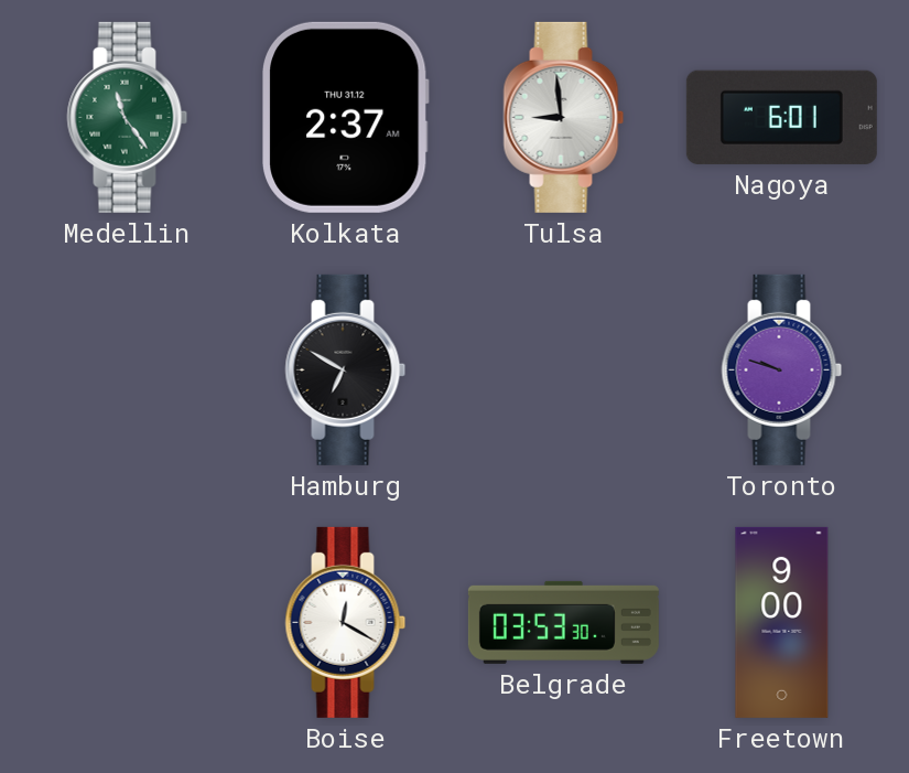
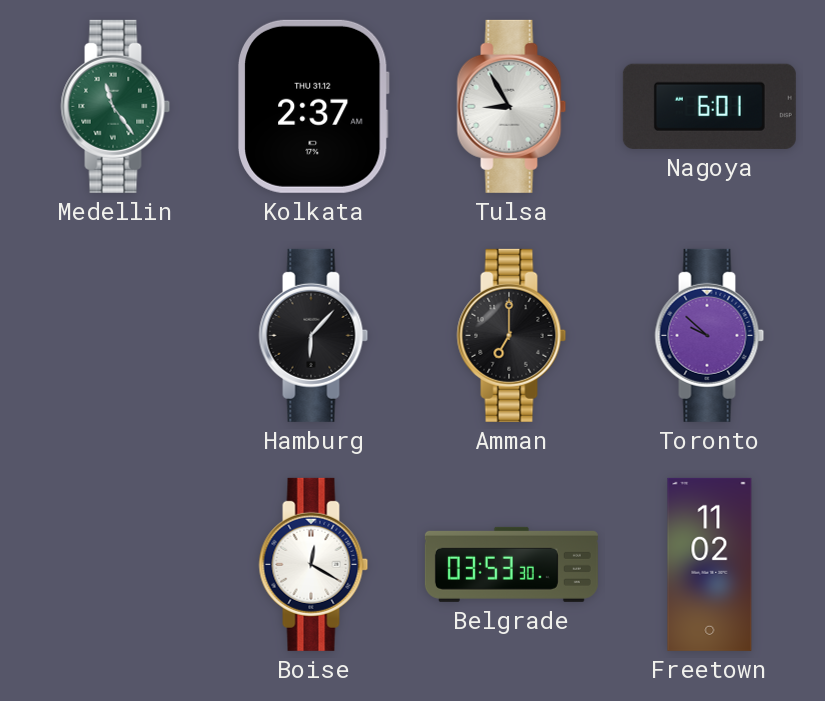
Tulsa: 8:59 -> 8:55
Hamburg: 6:50 -> 6:07
Amman: none -> 7:00
Toronto: 9:48 -> 9:52
Freetown: 9:00 -> 11:02
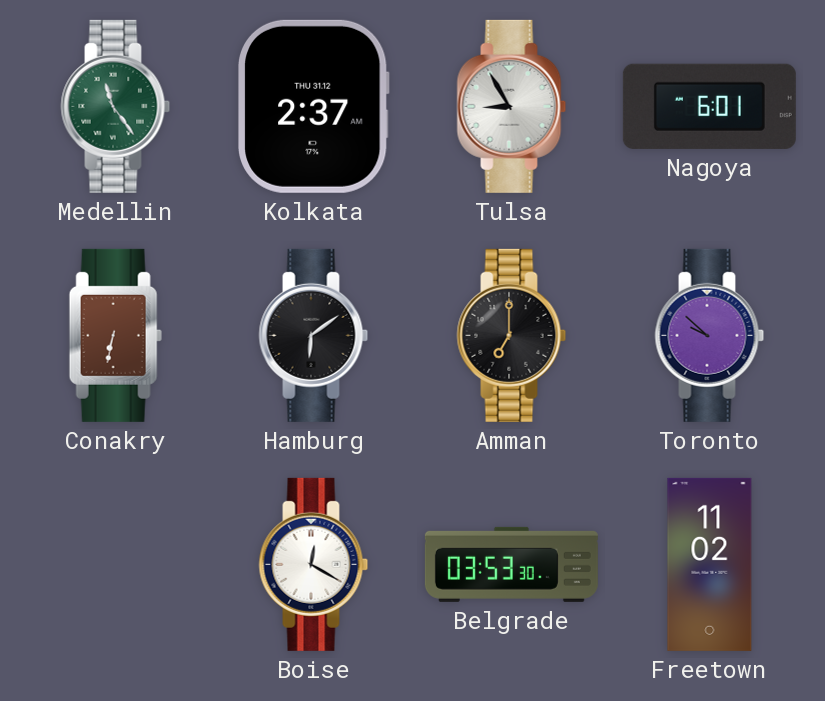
Conakry: none -> 6:32
Hamburg: 6:07 -> 6:09
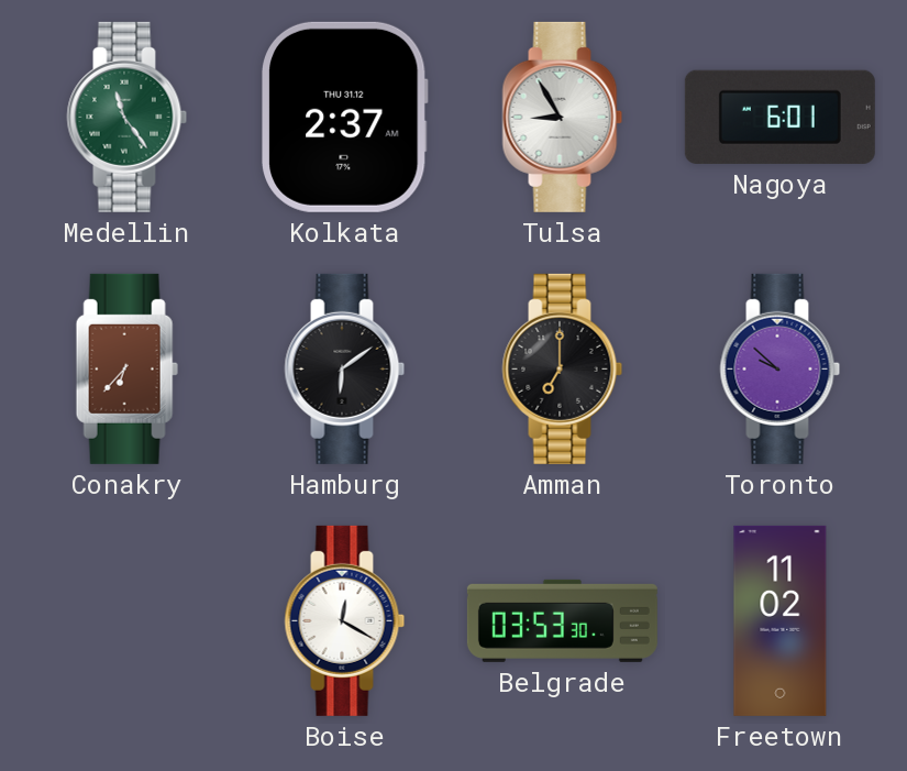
Conakry: 6:32 -> 6:37
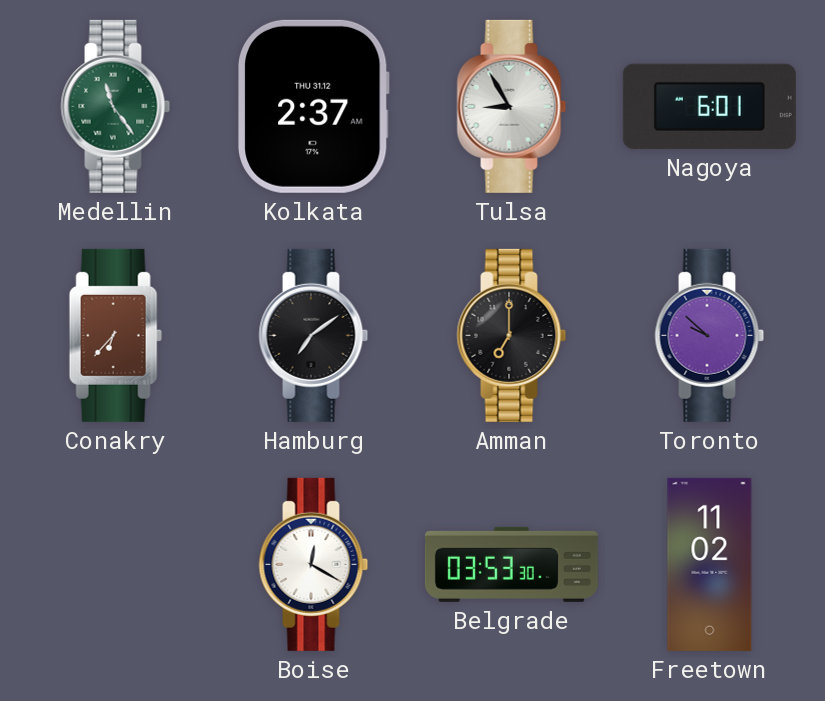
Hamburg: 6:09 -> 7:09
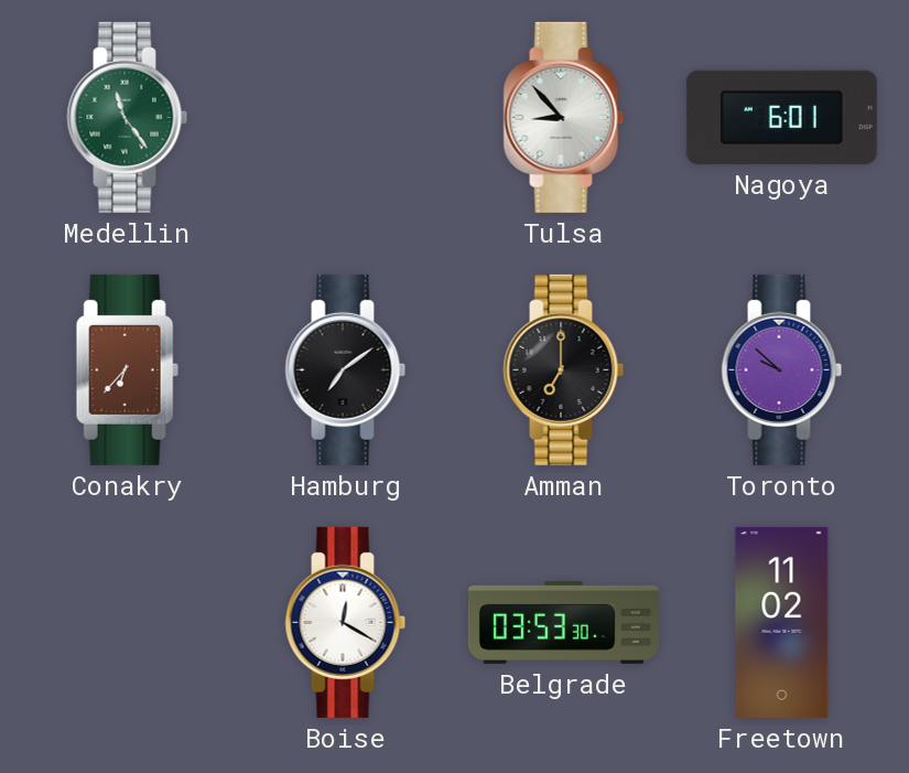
Kolkata: 2:37 -> none
Tulsa: 8:55 -> 8:53
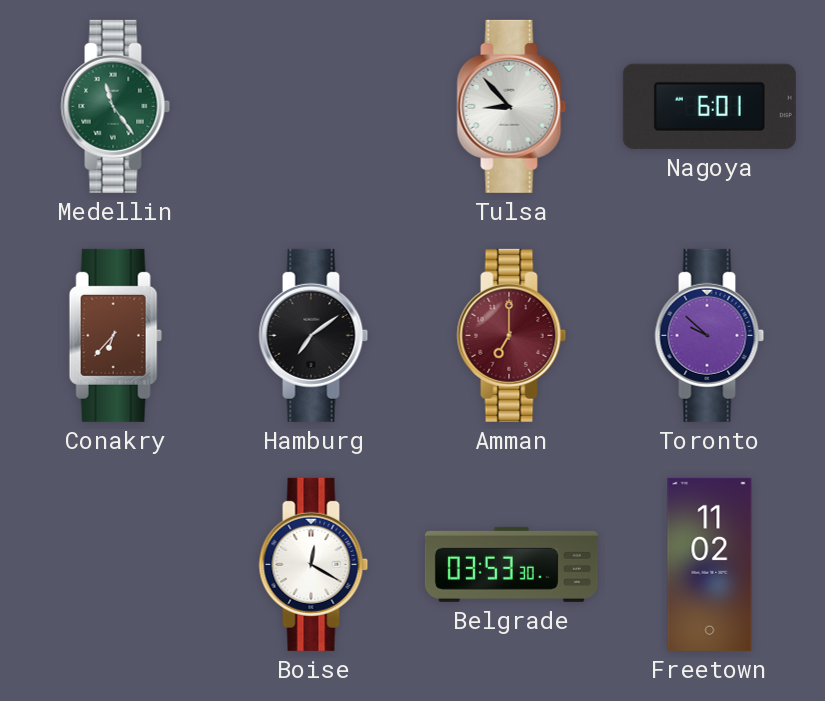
Amman dial: black -> burgundy
